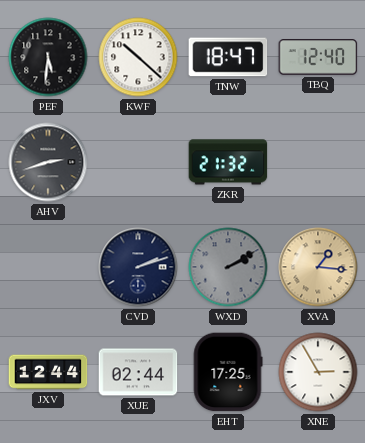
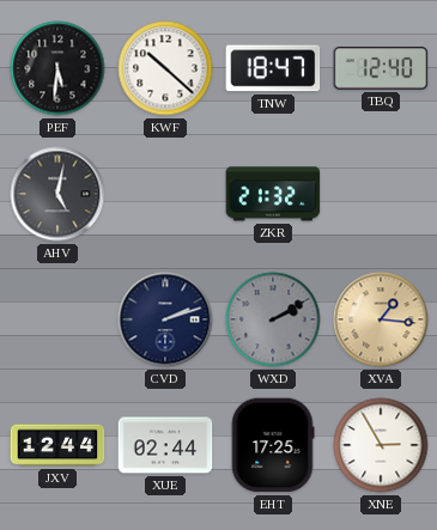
AHV: 2:42 -> 5:02
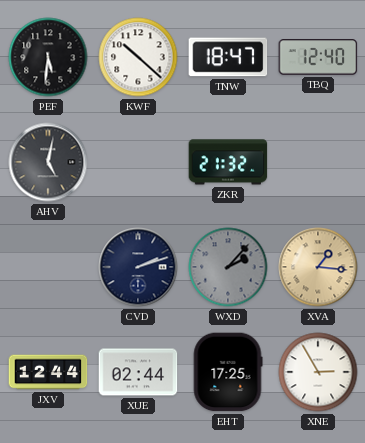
WXD: 2:10 -> 2:07
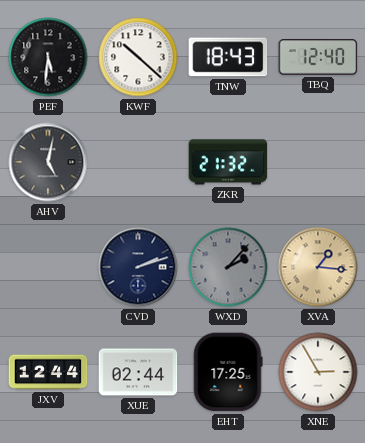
TNW: 18:47 -> 18:43
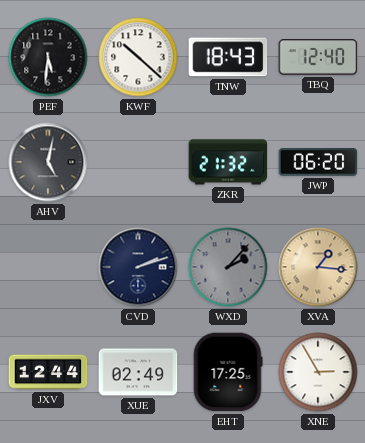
JWP: none -> 06:20
XUE: 02:44 -> 02:49
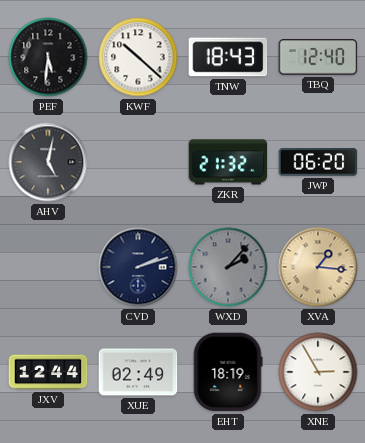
EHT: 17:25 -> 18:19
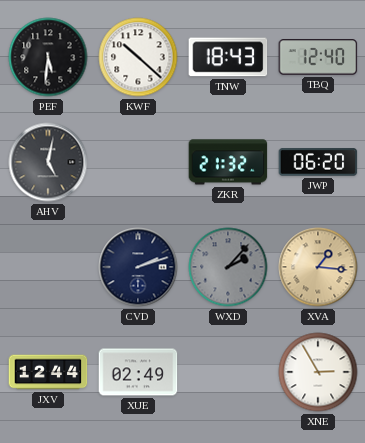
EHT: 18:19 -> none
